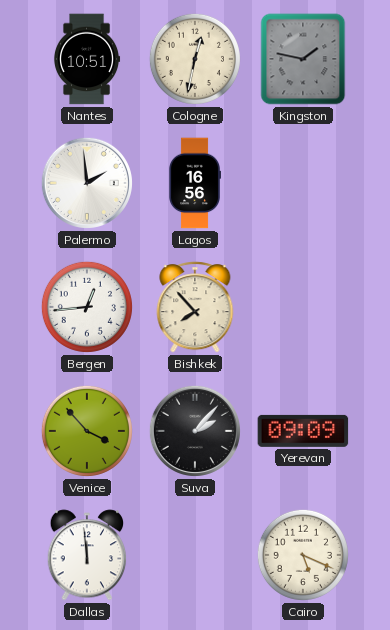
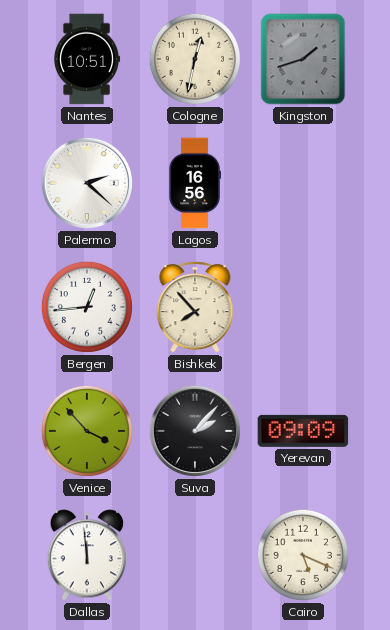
Kingston: 1:47 -> 1:42
Palermo: 1:59 -> 2:22
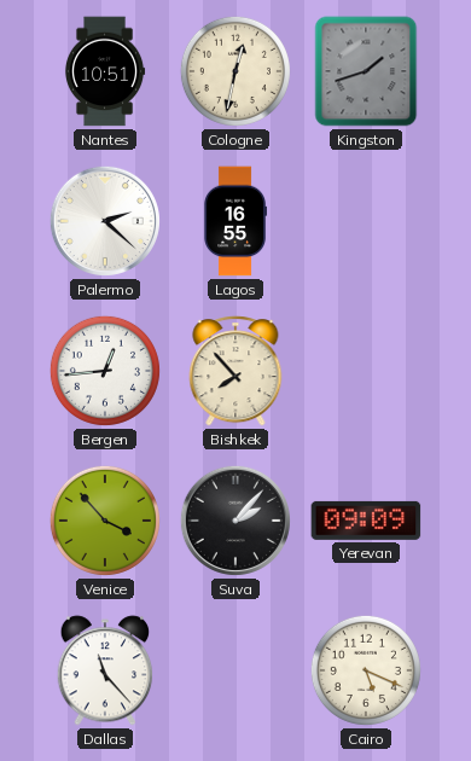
Lagos: 16:56 -> 16:55
Dallas: 11:59 -> 11:23
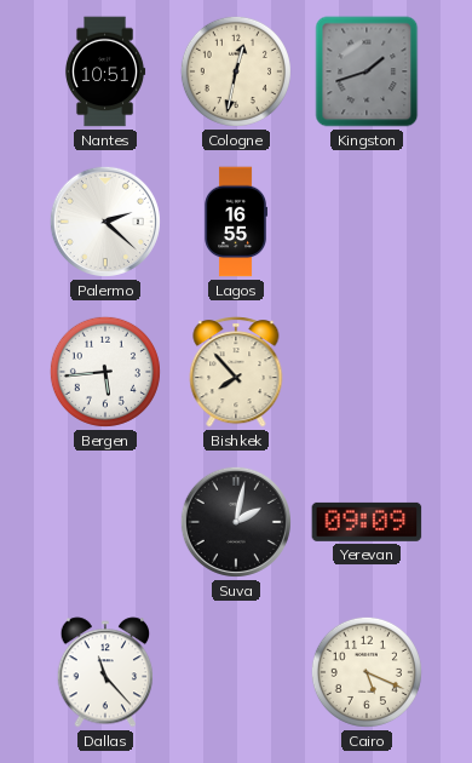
Bergen: 12:44 -> 5:44
Venice: 3:53 -> none
Suva: 2:07 -> 2:02
